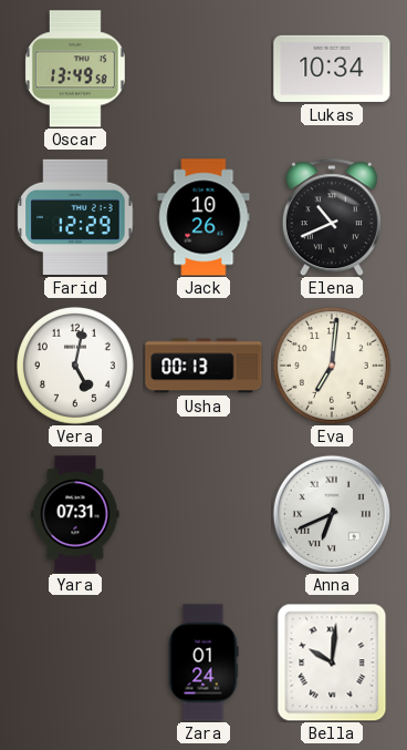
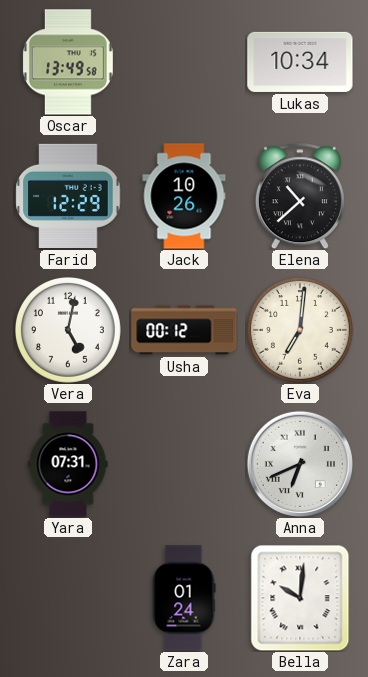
Elena: 10:41 -> 10:38
Usha: 00:13 -> 00:12
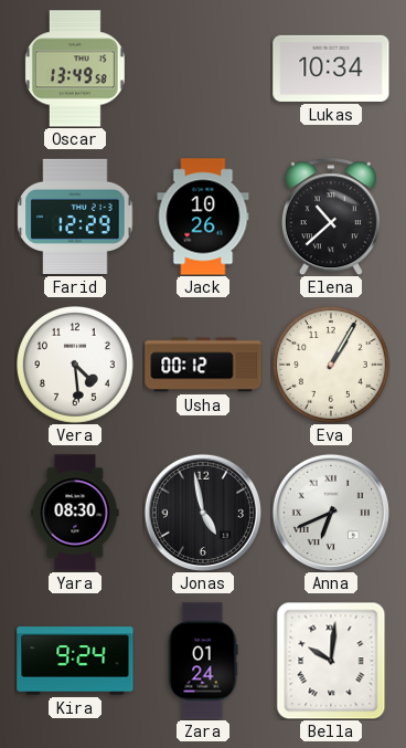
Vera: 5:02 -> 4:29
Eva: 7:01 -> 1:05
Yara: 07:31 -> 08:30
Jonas: none -> 4:58
Kira: none -> 9:24
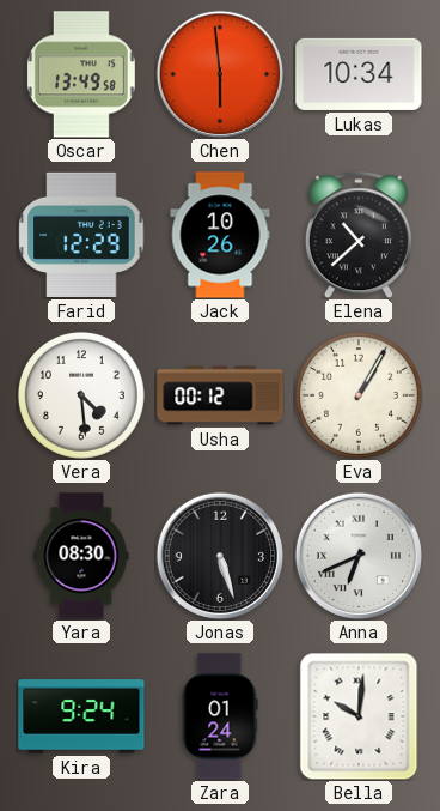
Chen: none -> 5:59
Jonas: 4:58 -> 5:27
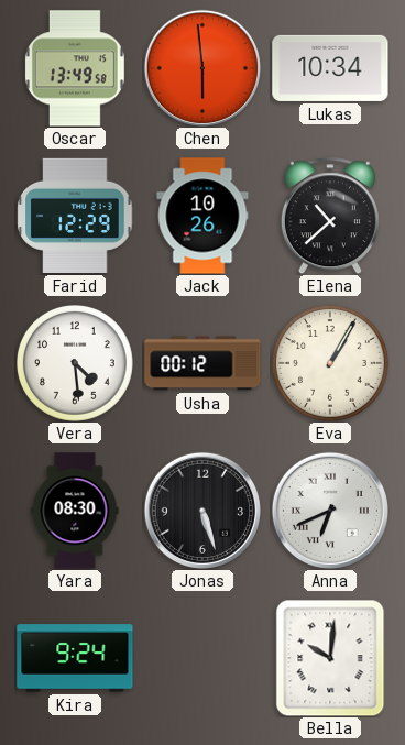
Zara: 01:24 -> none
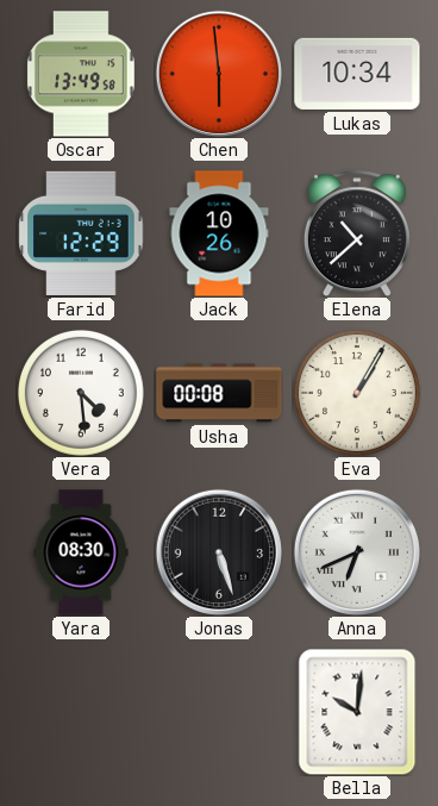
Usha: 00:12 -> 00:08
Kira: 9:24 -> none
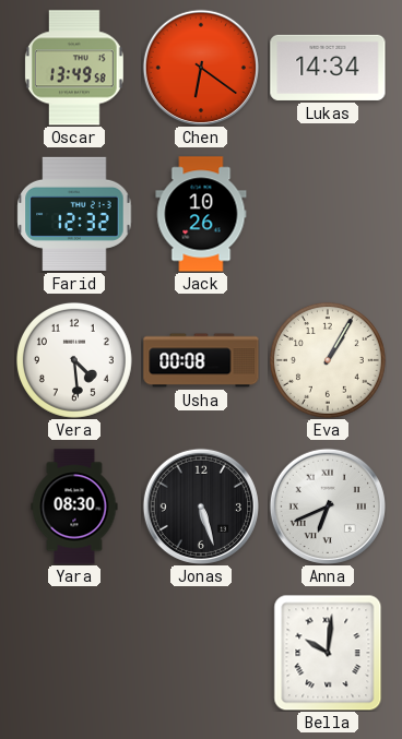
Chen: 5:59 -> 6:21
Lukas: 10:34 -> 14:34
Farid: 12:29 -> 12:32
Elena: 10:38 -> none
